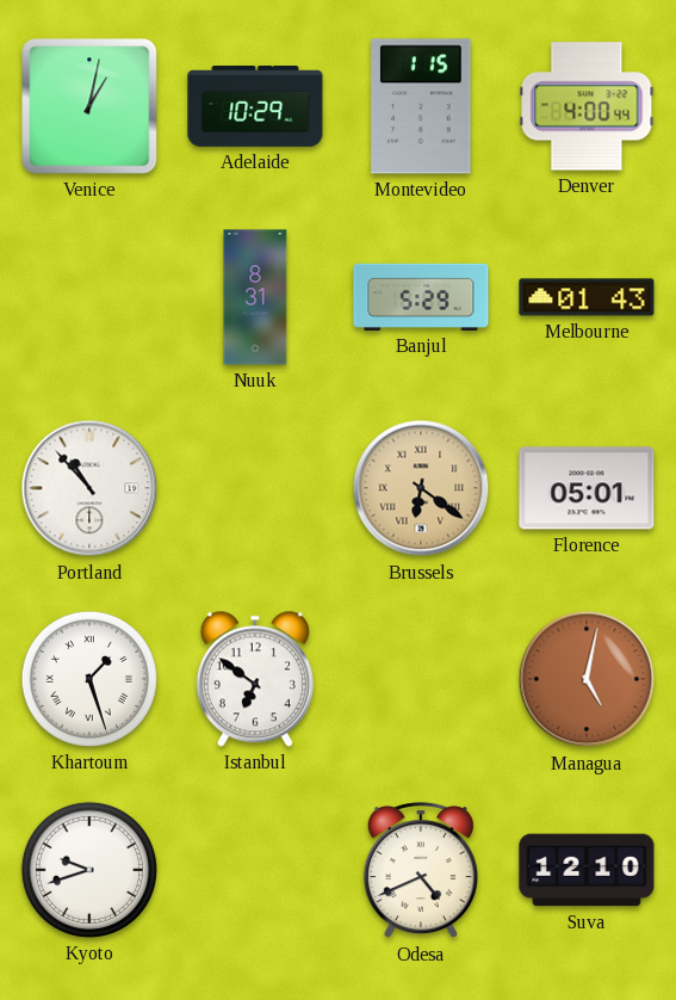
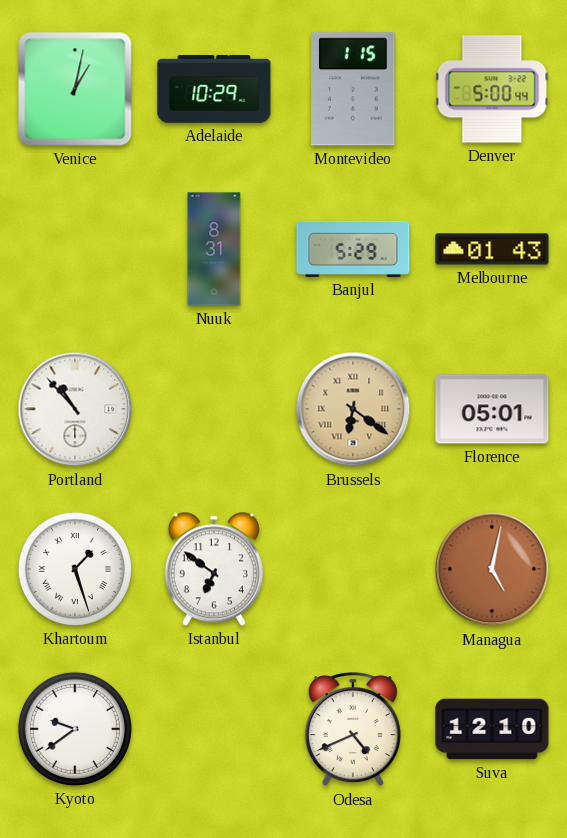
Denver: 4:00 -> 5:00
Kyoto: 9:42 -> 9:39
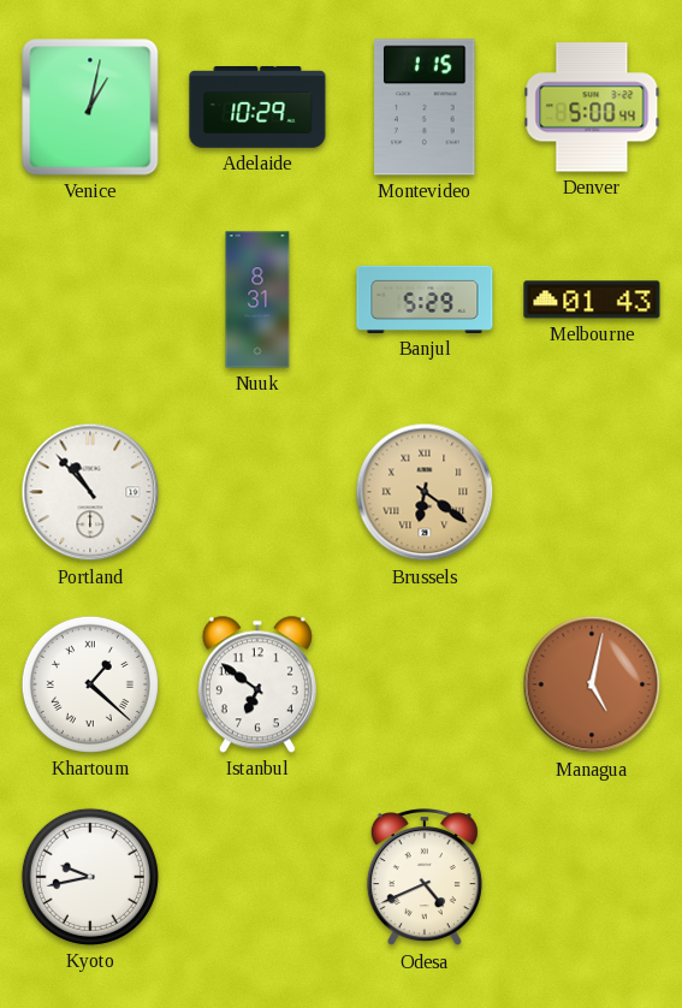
Florence: 05:01 -> none
Khartoum: 1:27 -> 1:22
Kyoto: 9:39 -> 9:43
Suva: 12:10 -> none
